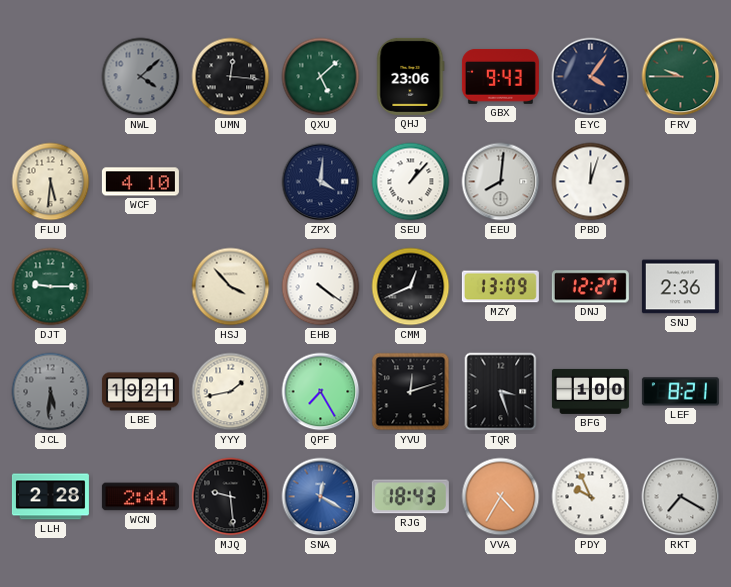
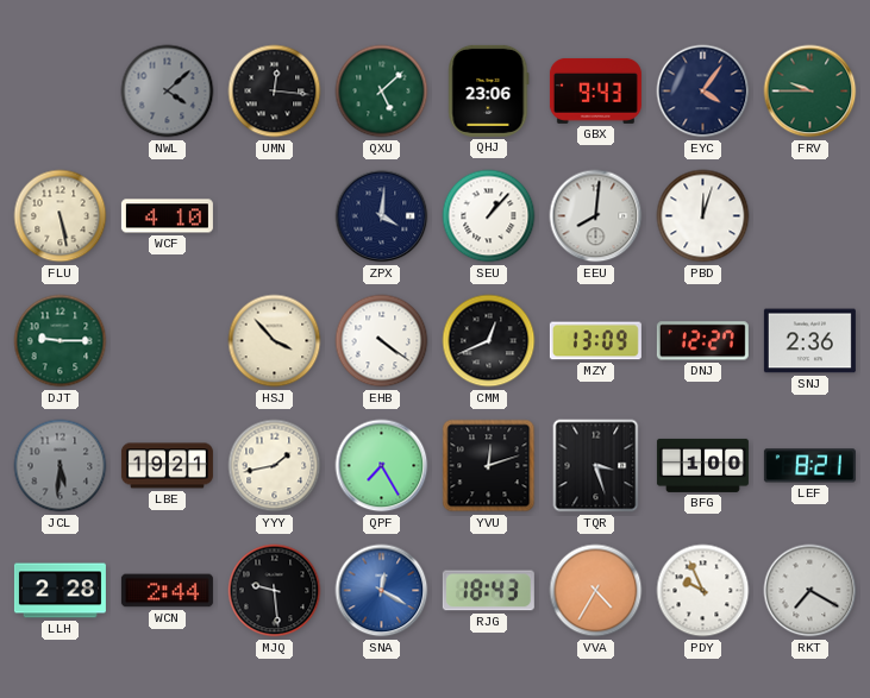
FLU: 5:31 -> 5:28
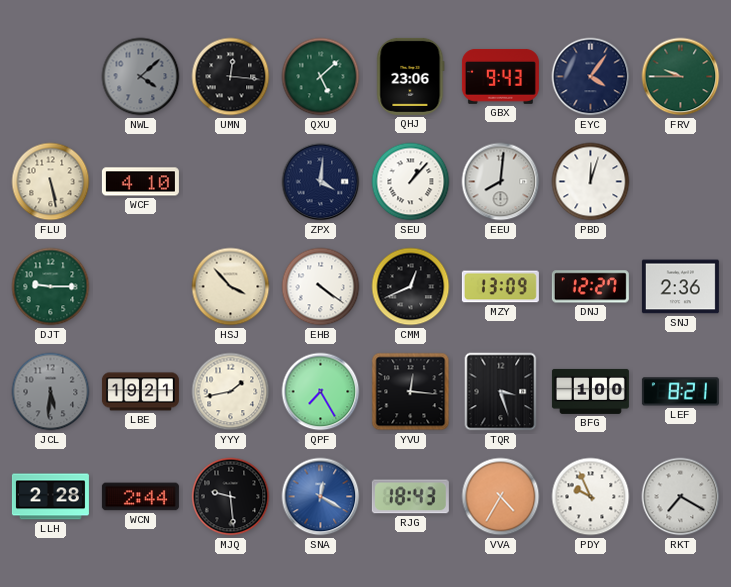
YVU: 12:12 -> 12:16
